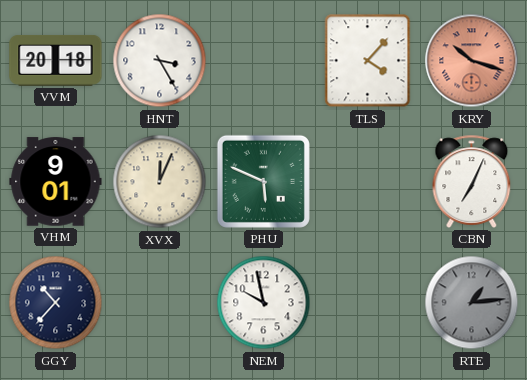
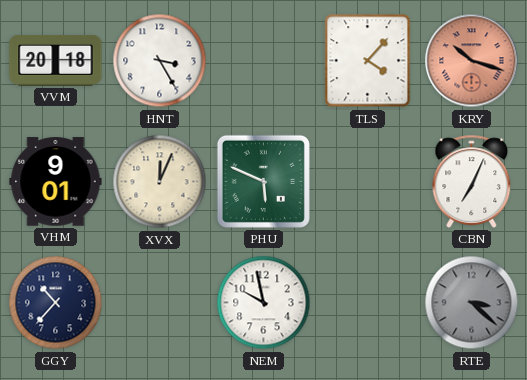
RTE: 1:14 -> 3:22
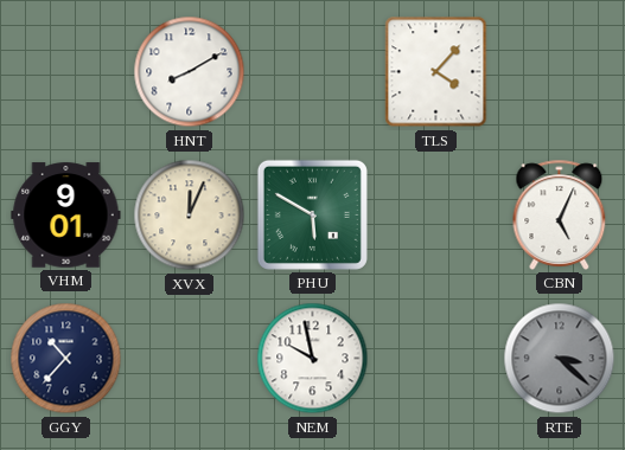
VVM: 20:18 -> none
HNT: 3:25 -> 8:10
KRY: 10:18 -> none
PHU: 5:49 -> 5:50
CBN: 7:04 -> 5:04
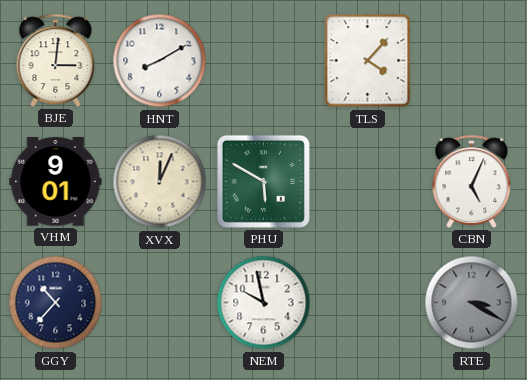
BJE: none -> 3:01
RTE: 3:22 -> 3:20
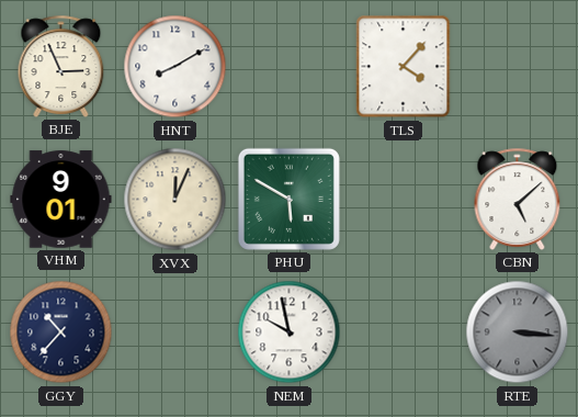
BJE: 3:01 -> 2:56
CBN: 5:04 -> 5:08
RTE: 3:20 -> 3:16
